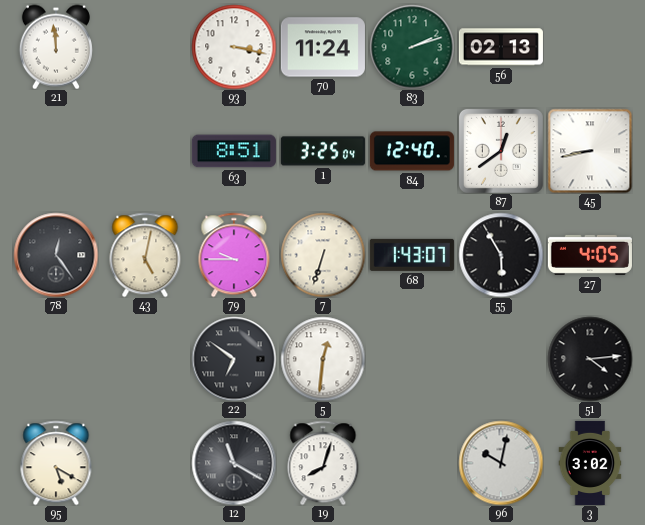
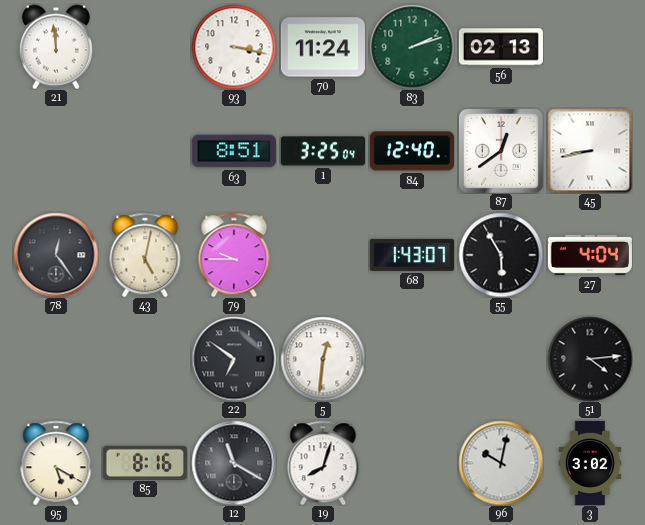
7: 6:33 -> none
27: 4:05 -> 4:04
85: none -> 8:16
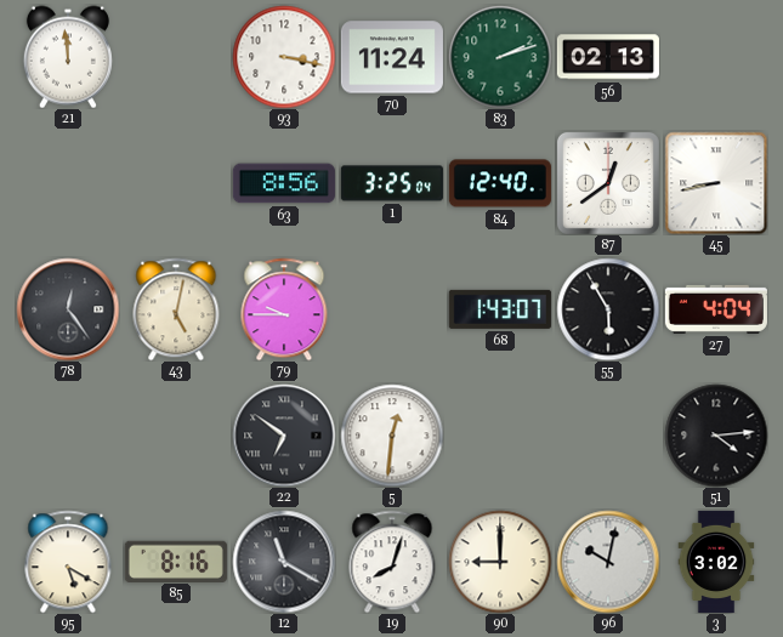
63: 8:51 -> 8:56
90: none -> 9:00
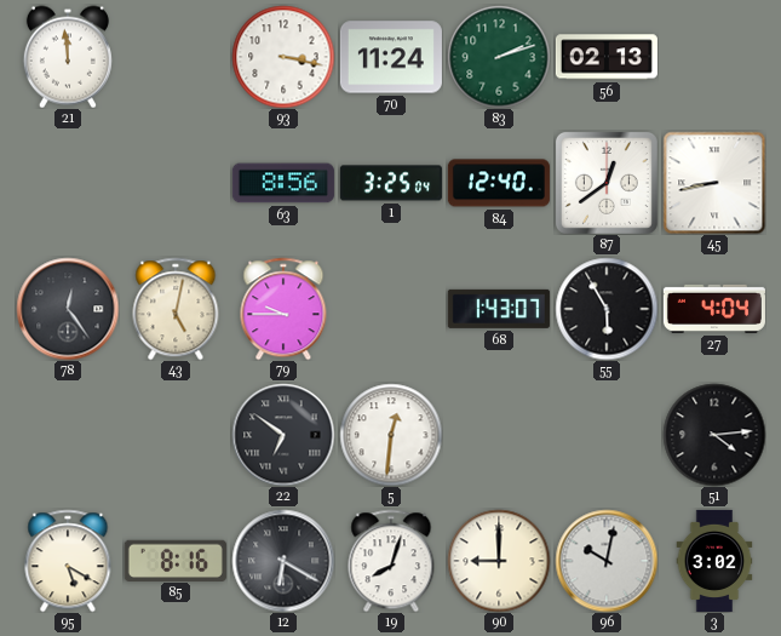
12: 11:20 -> 6:20
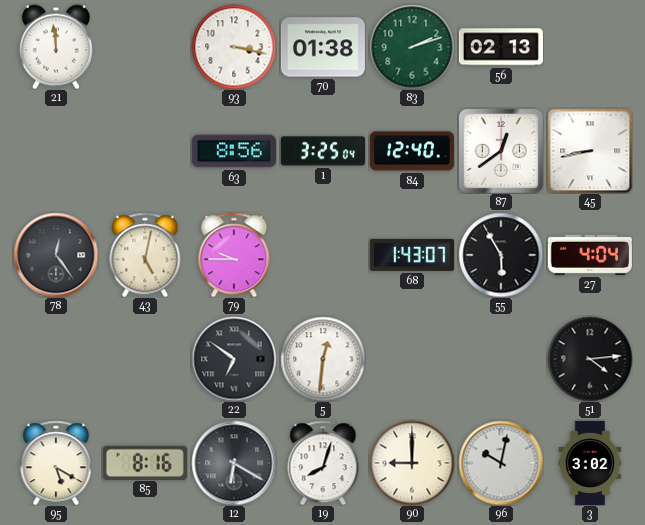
70: 11:24 -> 01:38
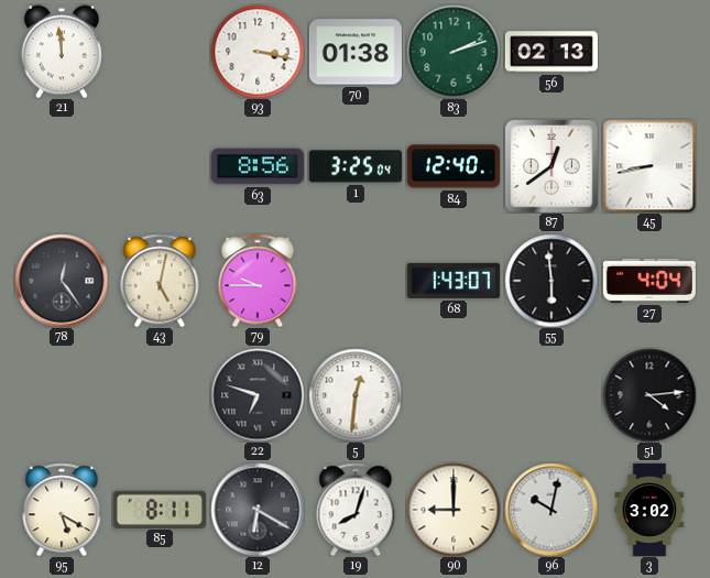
55: 5:55 -> 5:59
22: 6:51 -> 6:48
85: 8:16 -> 8:11
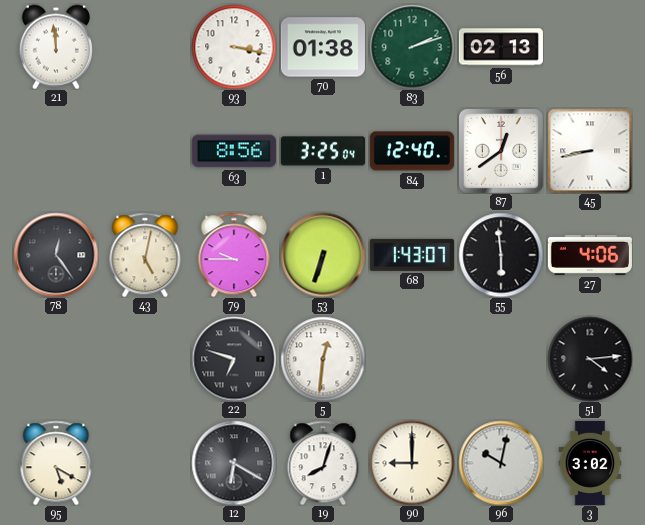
53: none -> 6:33
27: 4:04 -> 4:06
85: 8:11 -> none
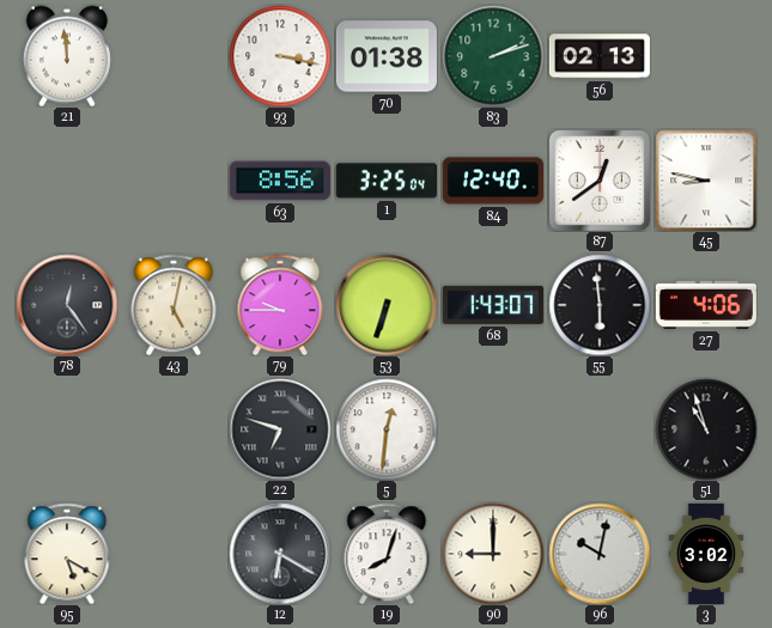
45: 8:43 -> 8:47
51: 4:14 -> 10:57
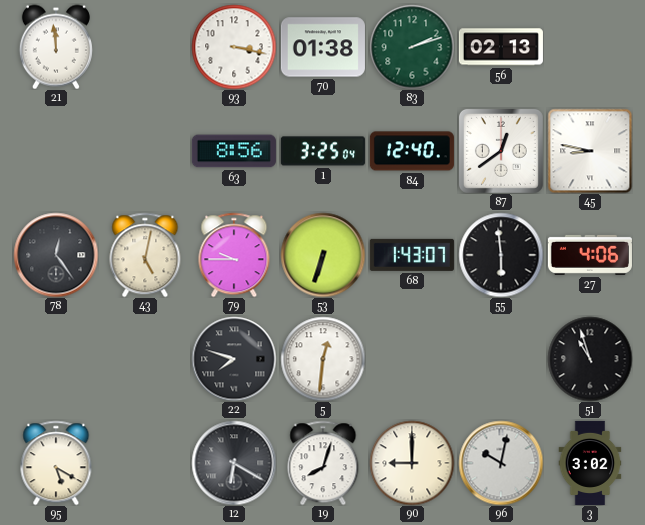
22: 6:48 -> 7:48
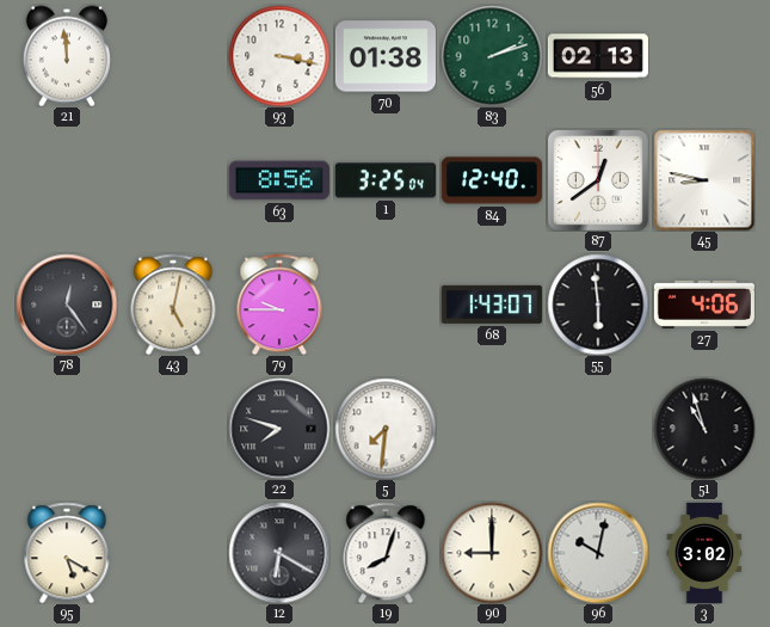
53: 6:33 -> none
5: 12:31 -> 7:31
